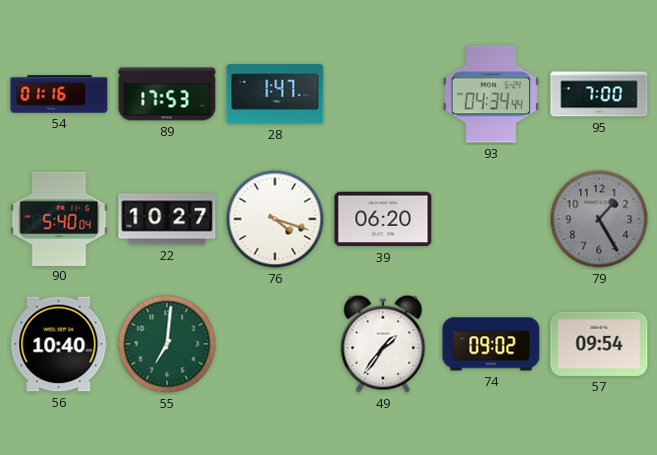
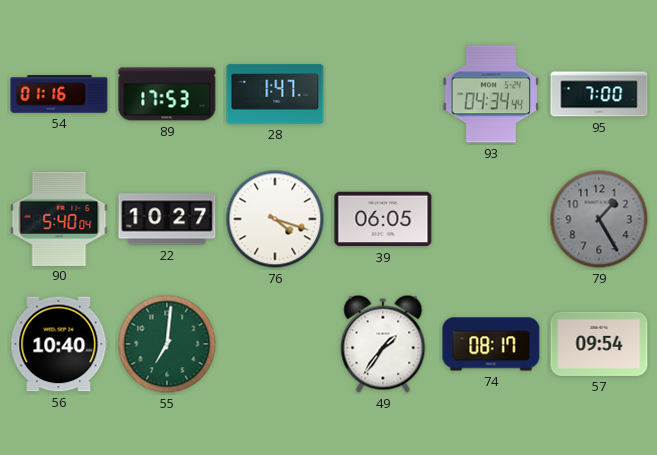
39: 06:20 -> 06:05
74: 09:02 -> 08:17
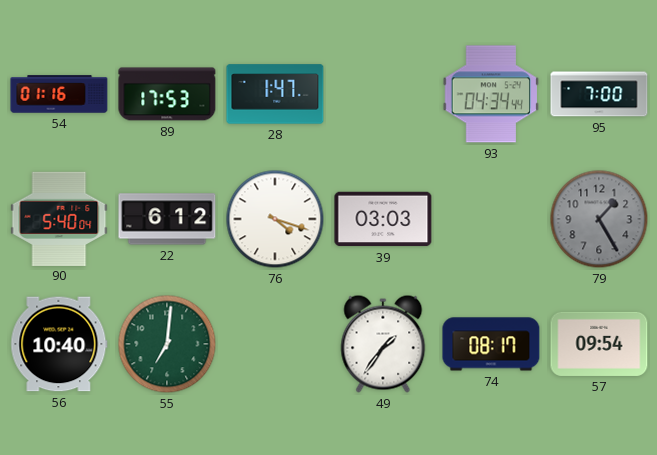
22: 10:27 -> 6:12
39: 06:05 -> 03:03
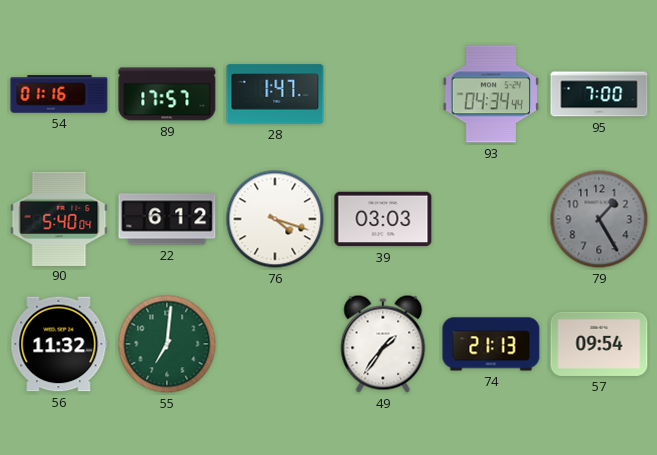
89: 17:53 -> 17:57
56: 10:40 -> 11:32
74: 08:17 -> 21:13
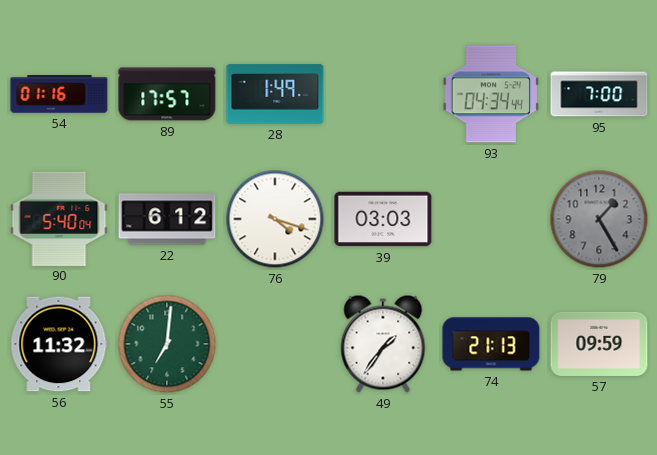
28: 1:47 -> 1:49
57: 09:54 -> 09:59
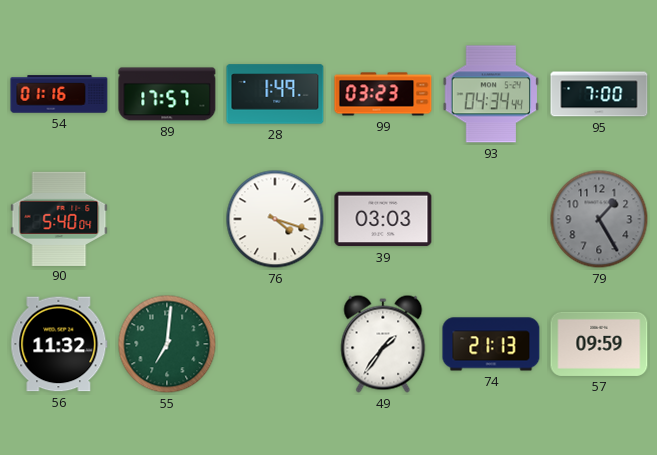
99: none -> 03:23
22: 6:12 -> none
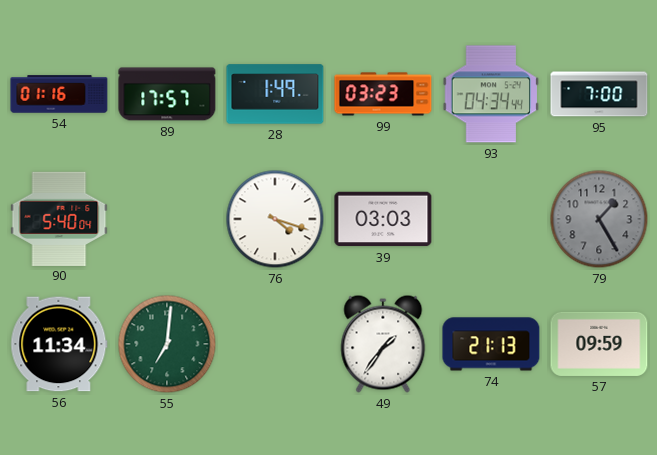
56: 11:32 -> 11:34
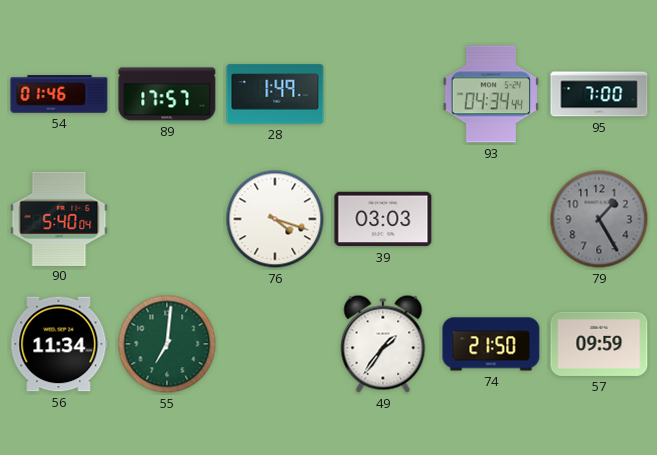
54: 01:16 -> 01:46
99: 03:23 -> none
74: 21:13 -> 21:50
